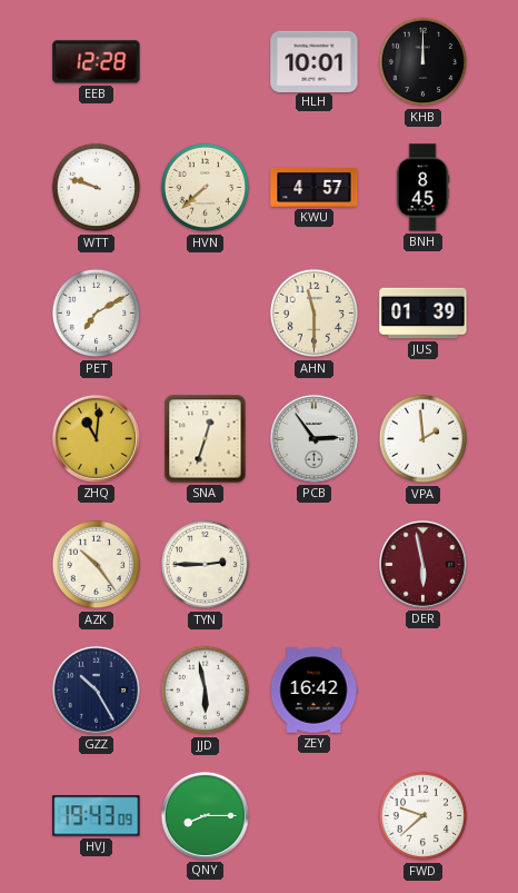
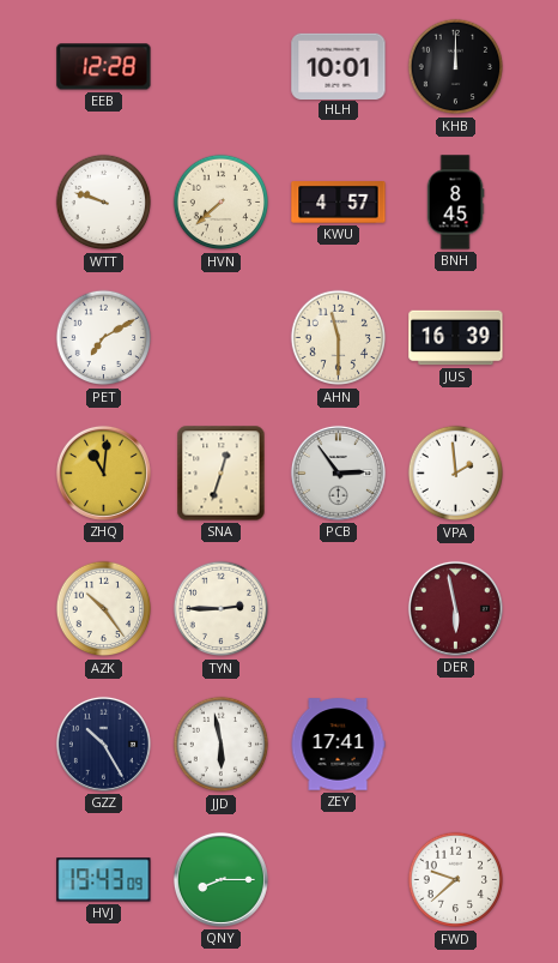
JUS: 01:39 -> 16:39
ZEY: 16:42 -> 17:41
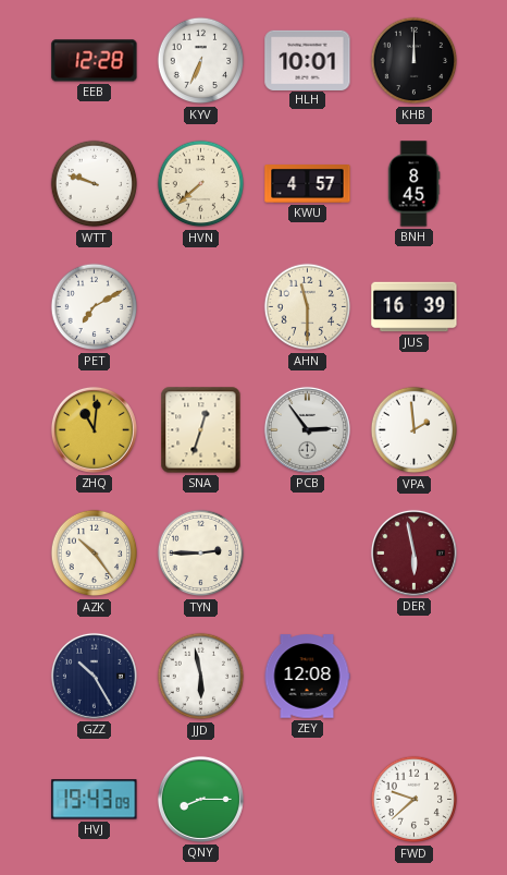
KYV: none -> 6:34
ZEY: 17:41 -> 12:08
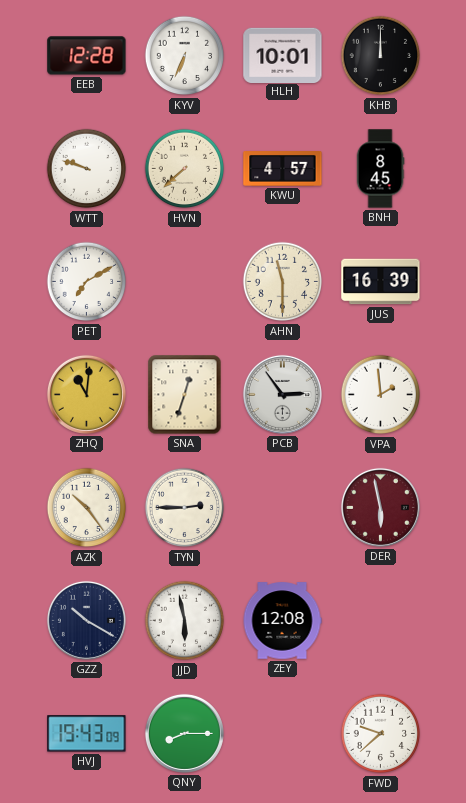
GZZ: 10:25 -> 10:20
